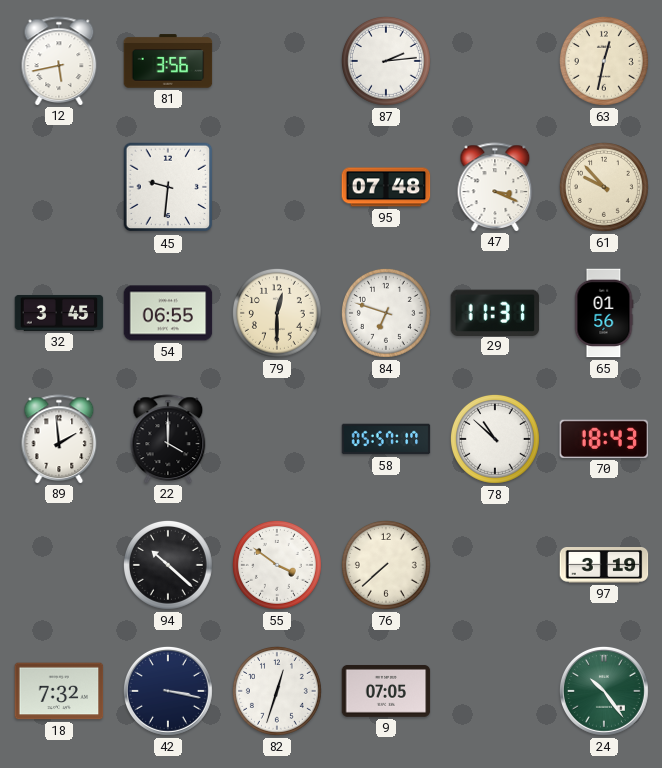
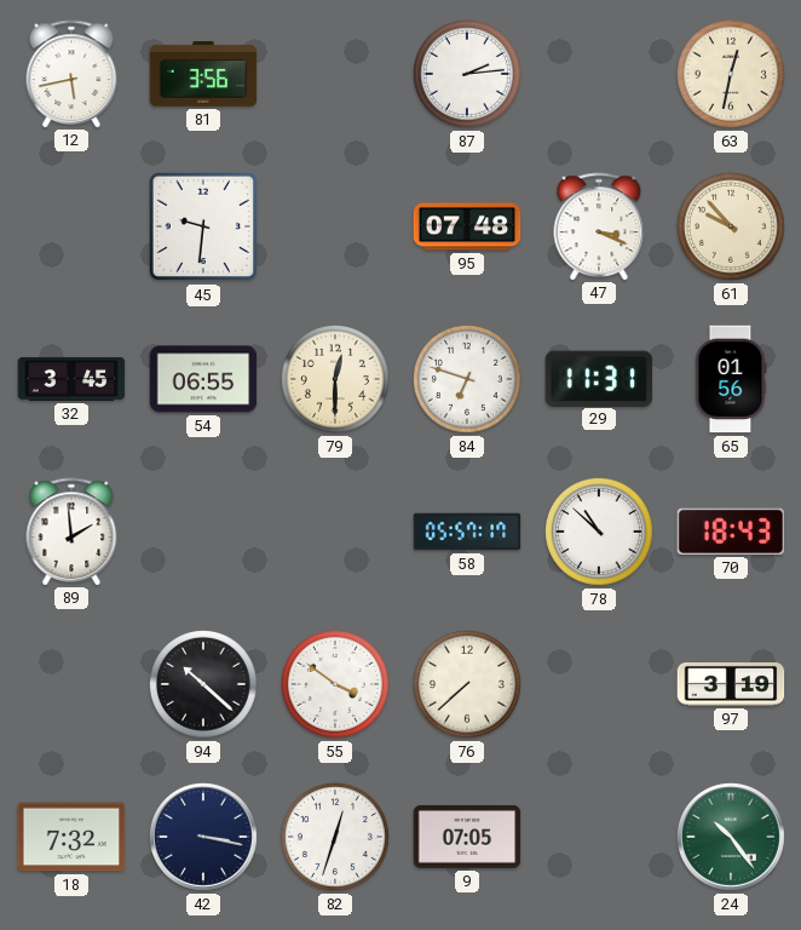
22: 4:00 -> none
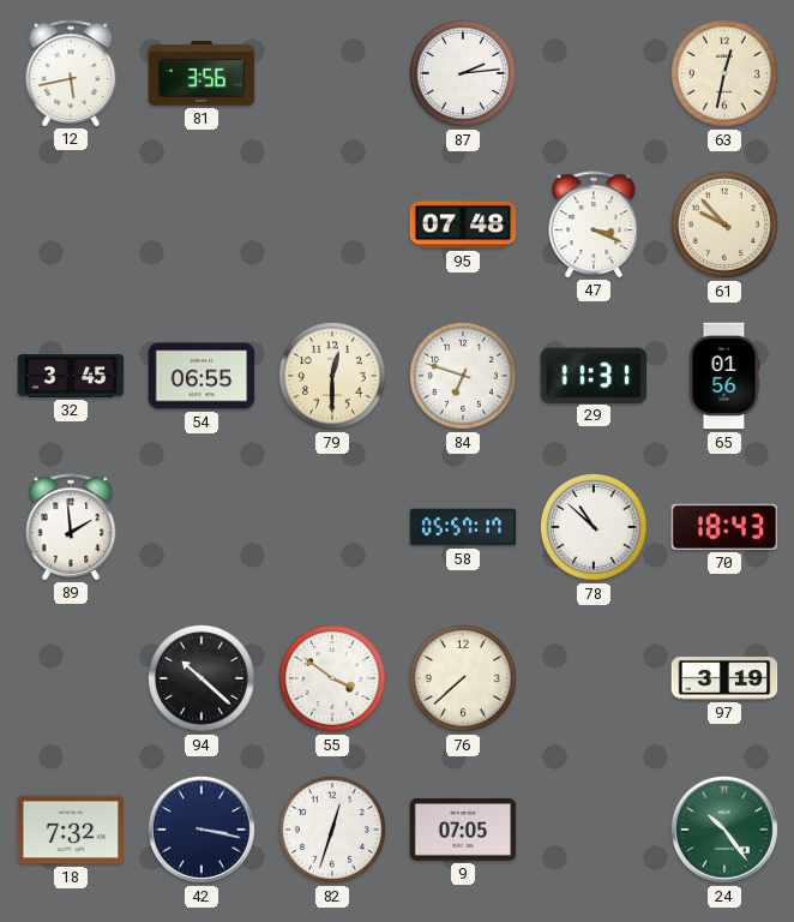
45: 9:31 -> none
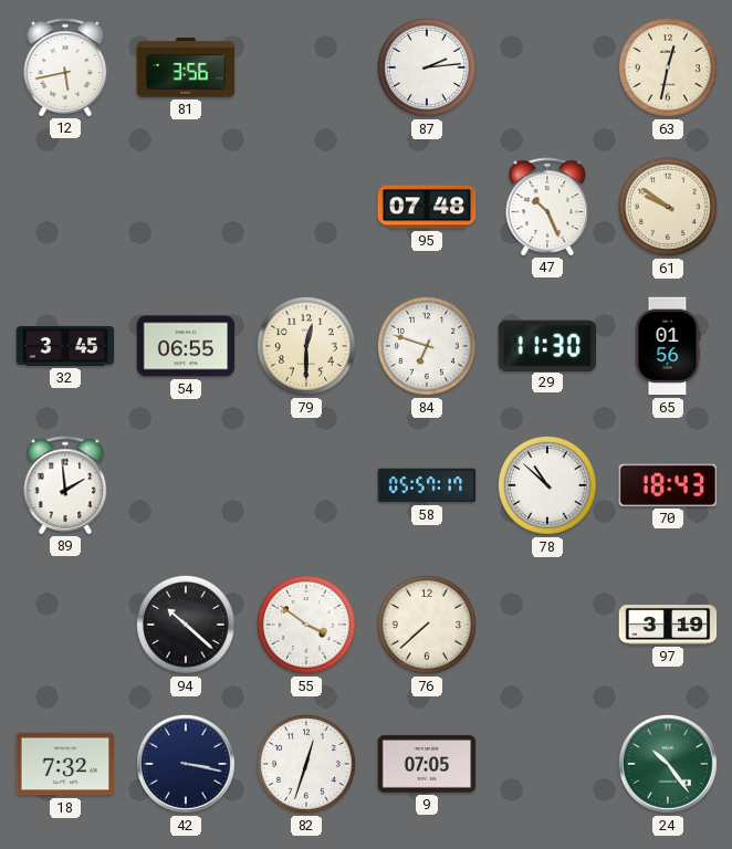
47: 3:19 -> 10:26
61: 9:53 -> 9:51
29: 11:31 -> 11:30
